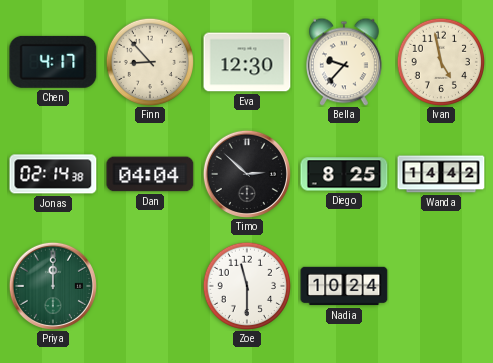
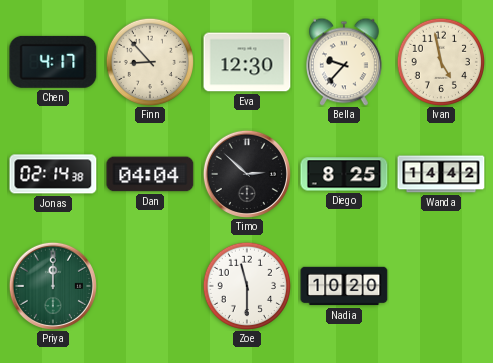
Nadia: 10:24 -> 10:20
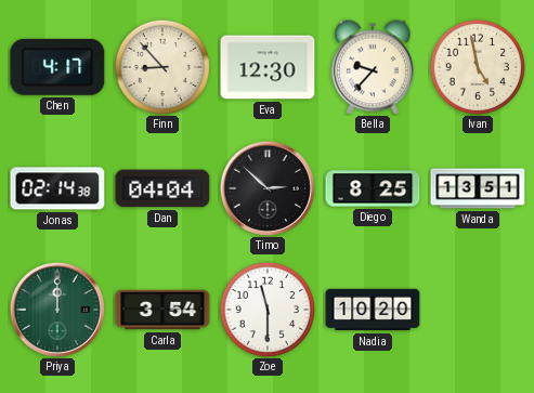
Wanda: 14:42 -> 13:51
Carla: none -> 3:54
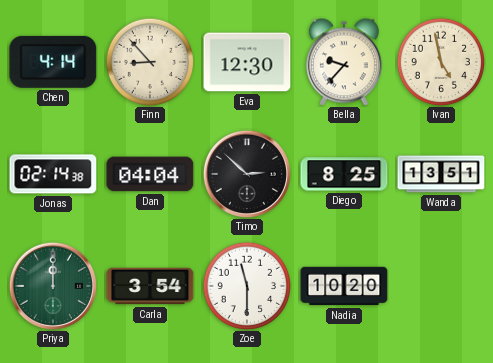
Chen: 4:17 -> 4:14
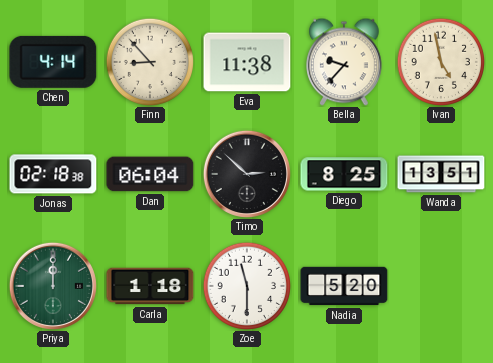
Eva: 12:30 -> 11:38
Jonas: 02:14 -> 02:18
Dan: 04:04 -> 06:04
Carla: 3:54 -> 1:18
Nadia: 10:20 -> 5:20
